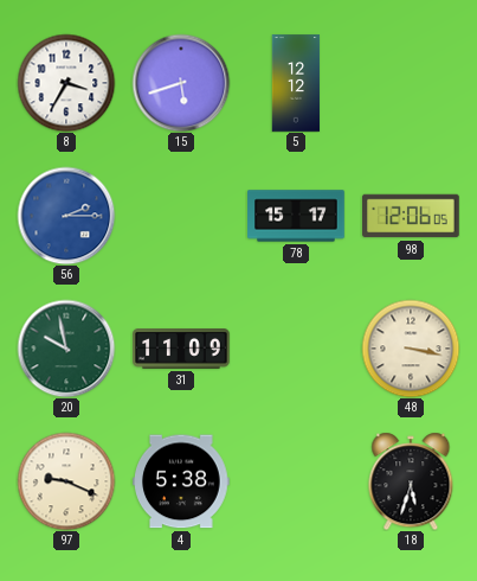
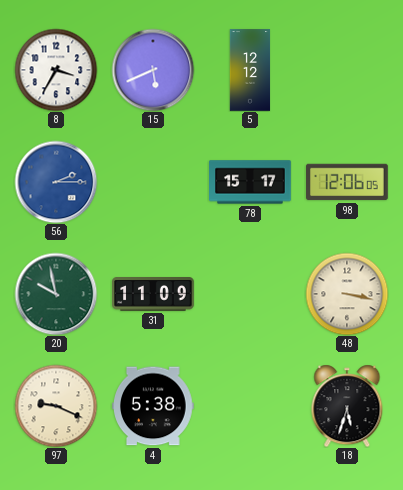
15: 5:42 -> 5:41
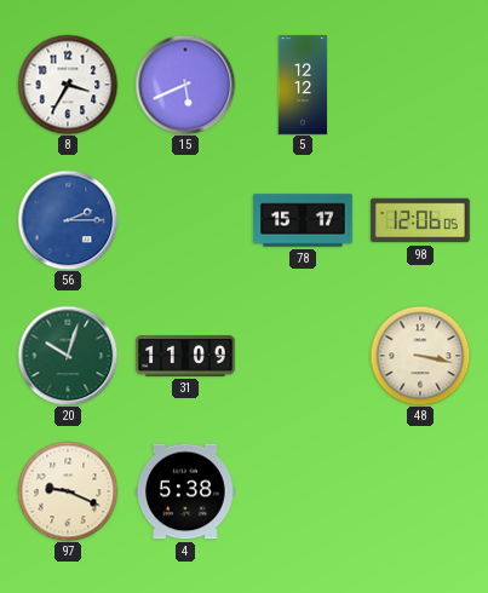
20: 9:58 -> 10:03
18: 5:33 -> none
